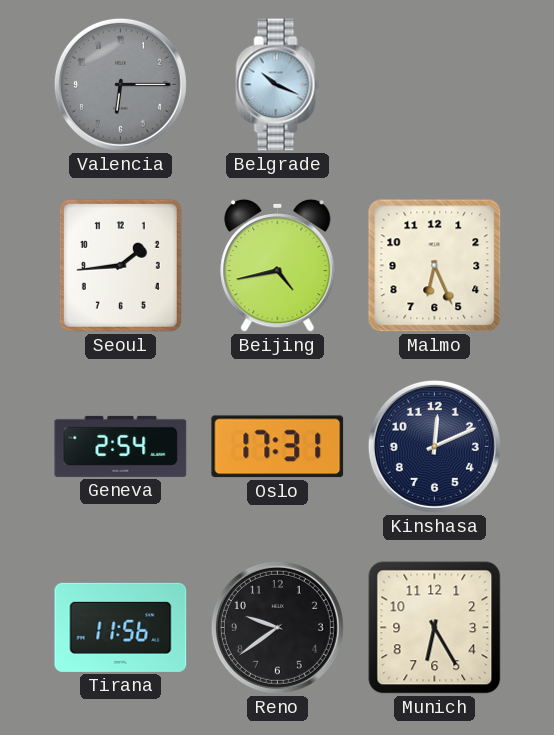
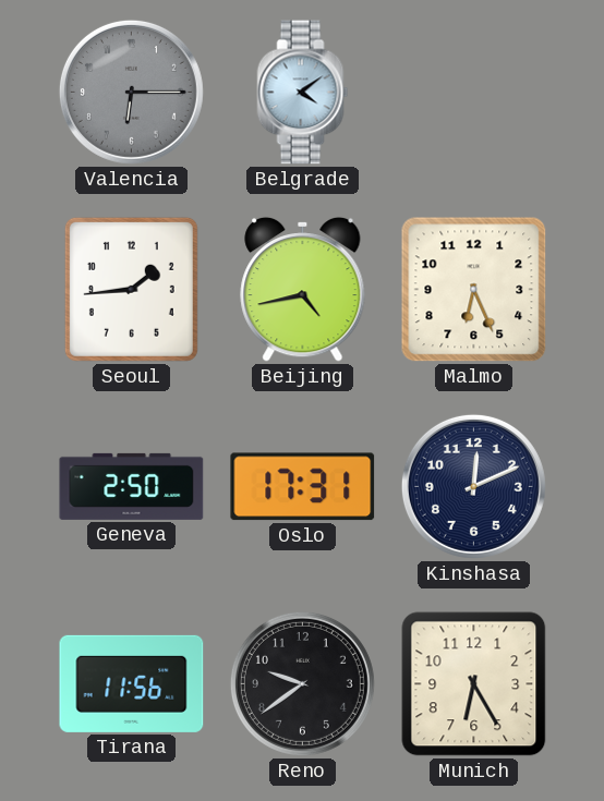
Belgrade: 10:19 -> 4:09
Geneva: 2:54 -> 2:50
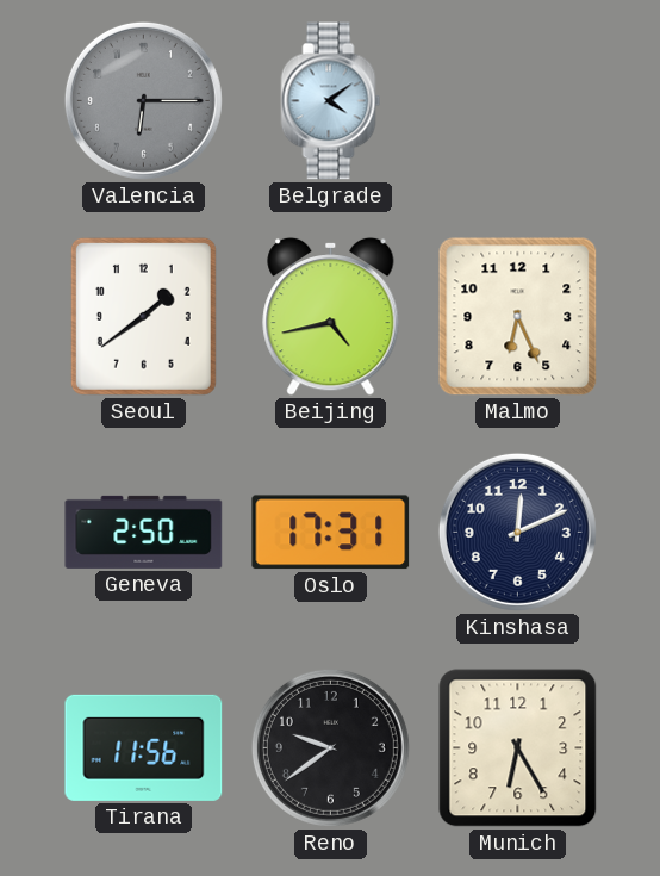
Seoul: 1:44 -> 1:39
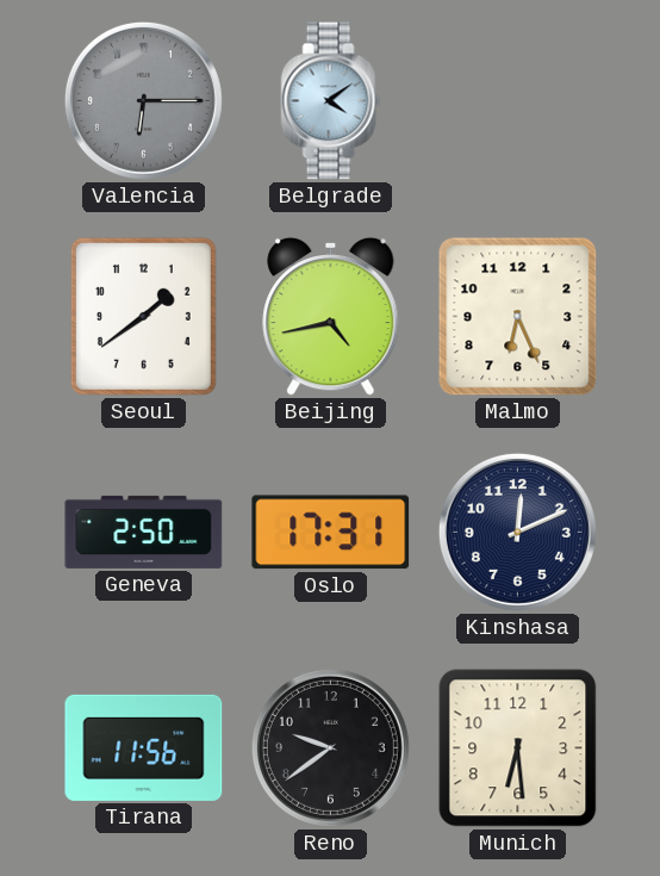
Munich: 6:25 -> 6:29
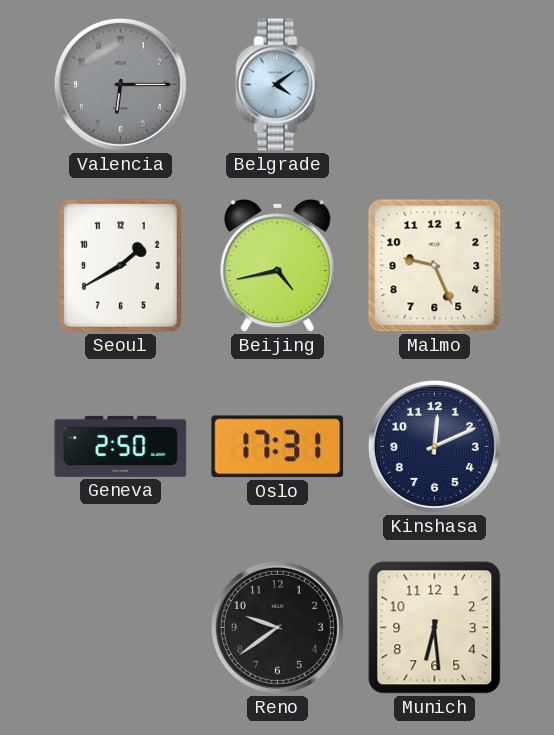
Seoul: 1:39 -> 1:40
Malmo: 6:26 -> 9:26
Tirana: 11:56 -> none
